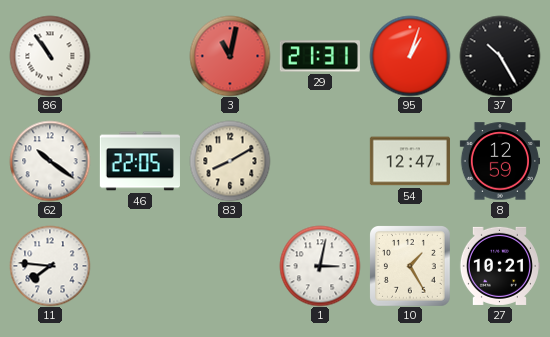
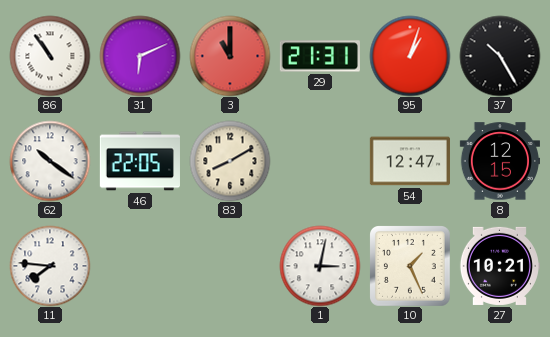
31: none -> 6:11
3: 11:02 -> 11:00
8: 12:59 -> 12:15
10: 1:25 -> 1:26
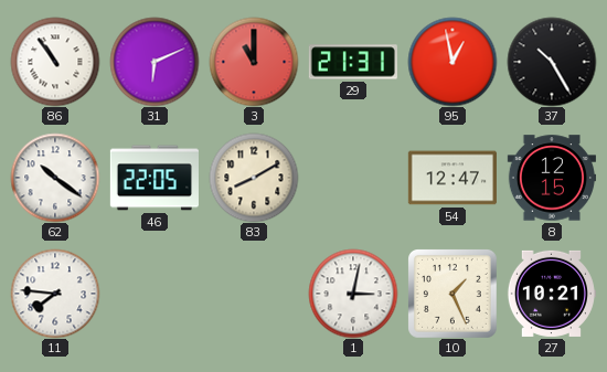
95: 1:03 -> 12:58
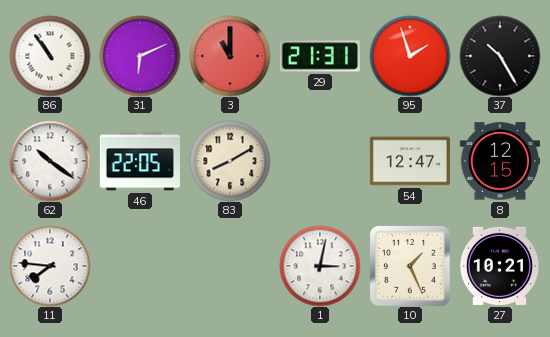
95: 12:58 -> 1:57
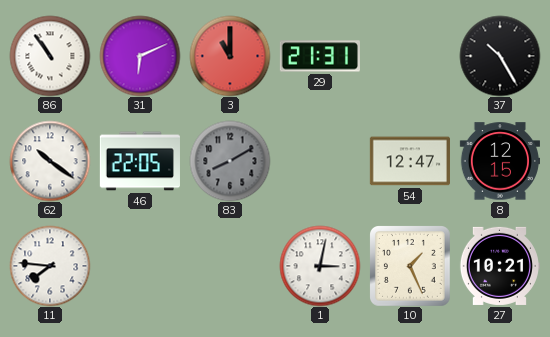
95: 1:57 -> none
83 dial: cream -> grey
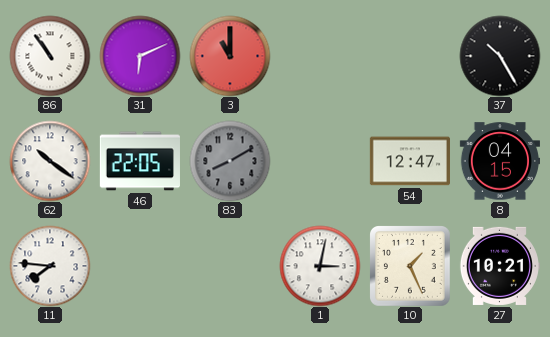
29: 21:31 -> none
8: 12:15 -> 04:15
